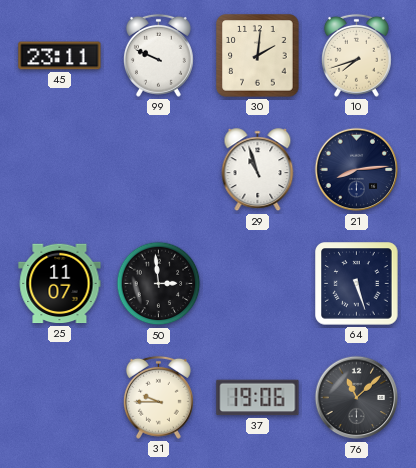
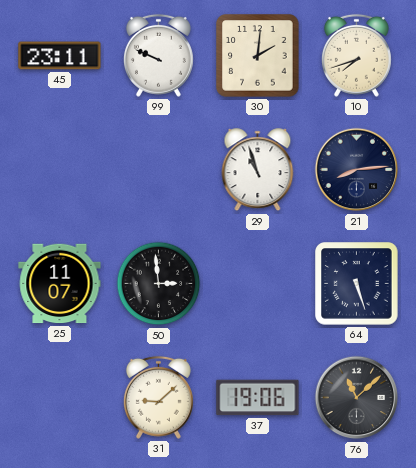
31: 9:45 -> 9:08
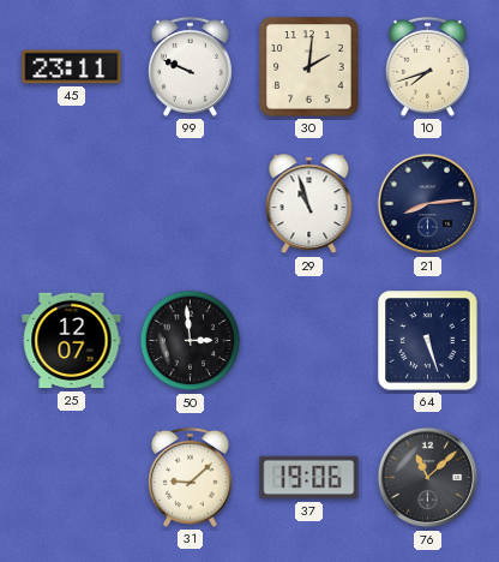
25: 11:07 -> 12:07
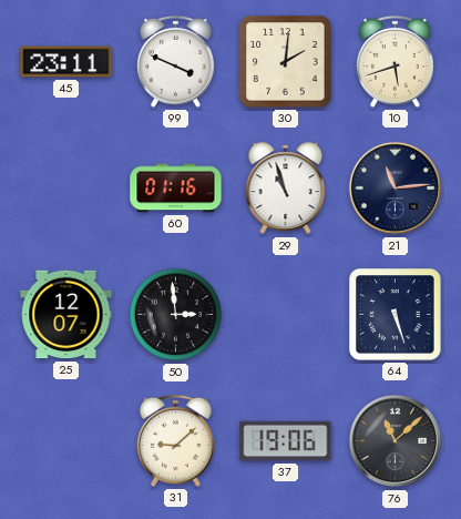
99: 9:49 -> 3:49
10: 7:42 -> 5:42
60: none -> 01:16
21: 8:14 -> 11:14
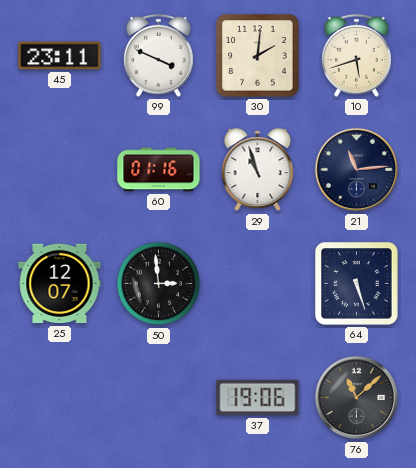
31: 9:08 -> none
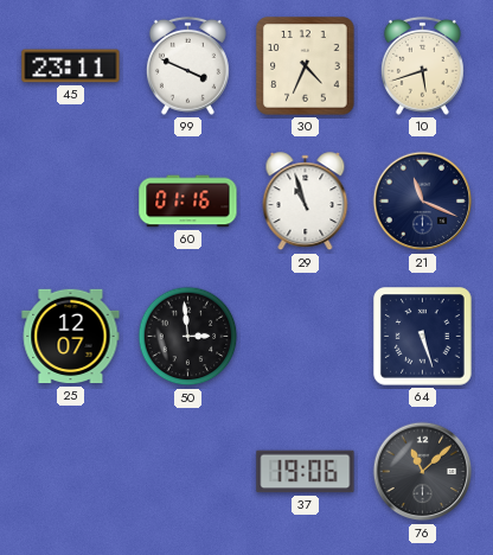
30: 2:01 -> 4:34
21: 11:14 -> 11:19
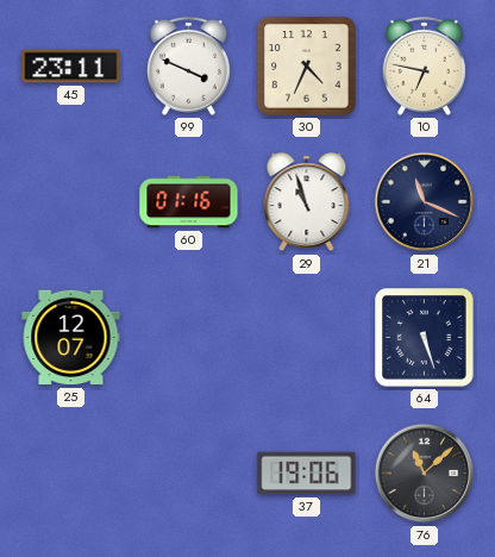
10: 5:42 -> 6:47
50: 2:59 -> none
